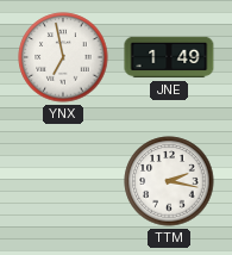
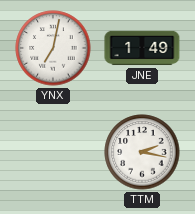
YNX: 6:58 -> 7:02
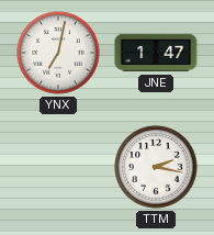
JNE: 1:49 -> 1:47
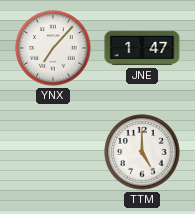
YNX: 7:02 -> 7:07
TTM: 2:17 -> 5:00
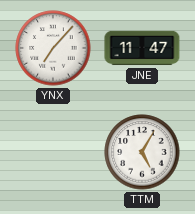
JNE: 1:47 -> 11:47
TTM: 5:00 -> 5:05
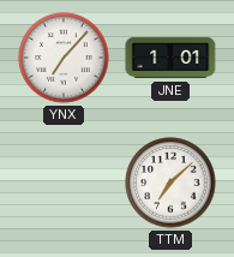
JNE: 11:47 -> 1:01
TTM: 5:05 -> 7:08
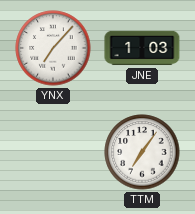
JNE: 1:01 -> 1:03
TTM: 7:08 -> 7:06
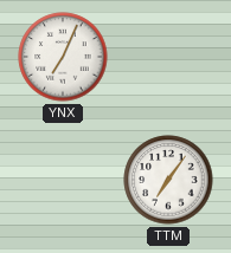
YNX: 7:07 -> 7:04
JNE: 1:03 -> none
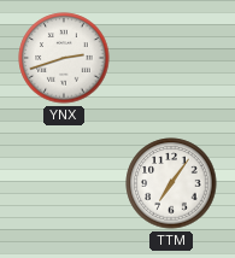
YNX: 7:04 -> 2:42
